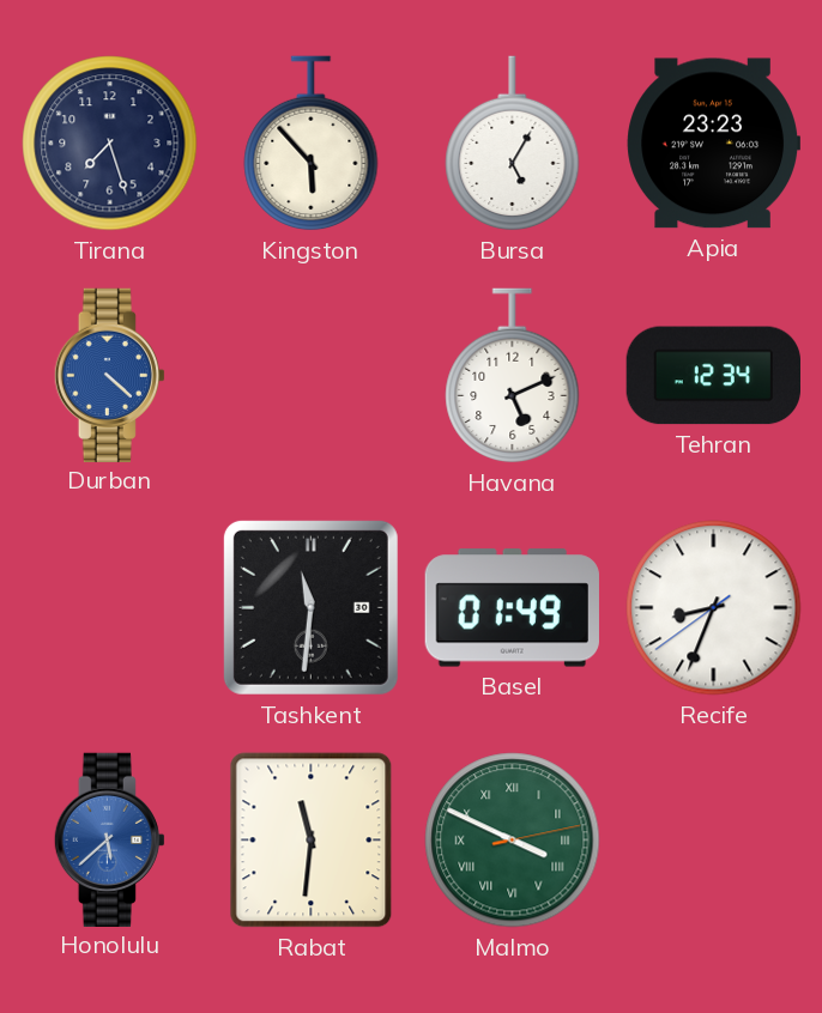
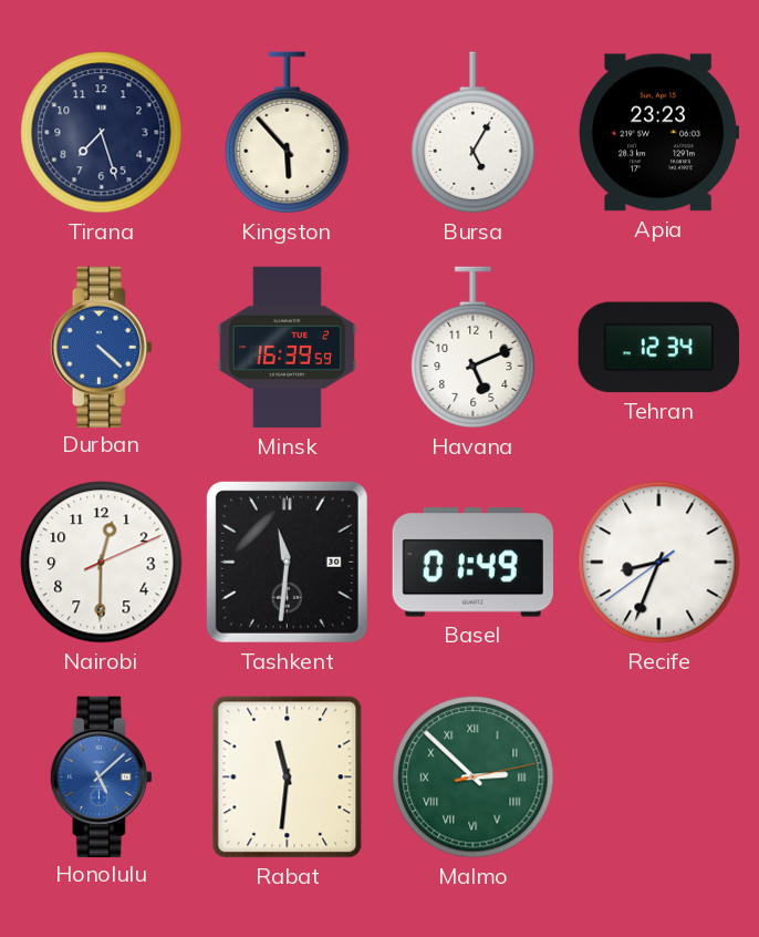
Minsk: none -> 16:39
Nairobi: none -> 12:30
Honolulu: 5:38 -> 5:08
Malmo: 3:49 -> 2:52
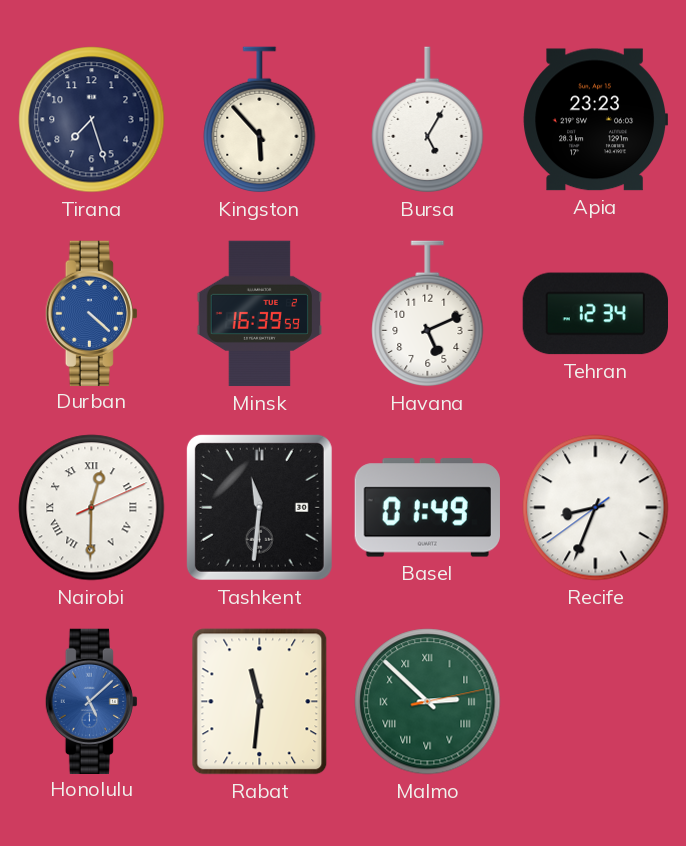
Nairobi numerals: Arabic -> Roman
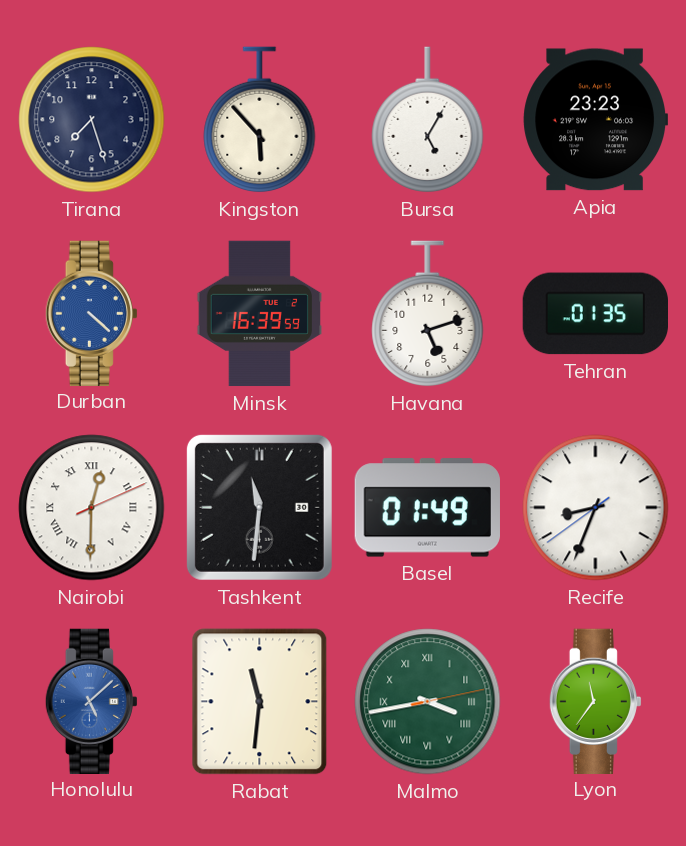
Havana: 5:11 -> 5:12
Tehran: 12:34 -> 01:35
Malmo: 2:52 -> 3:43
Lyon: none -> 11:36
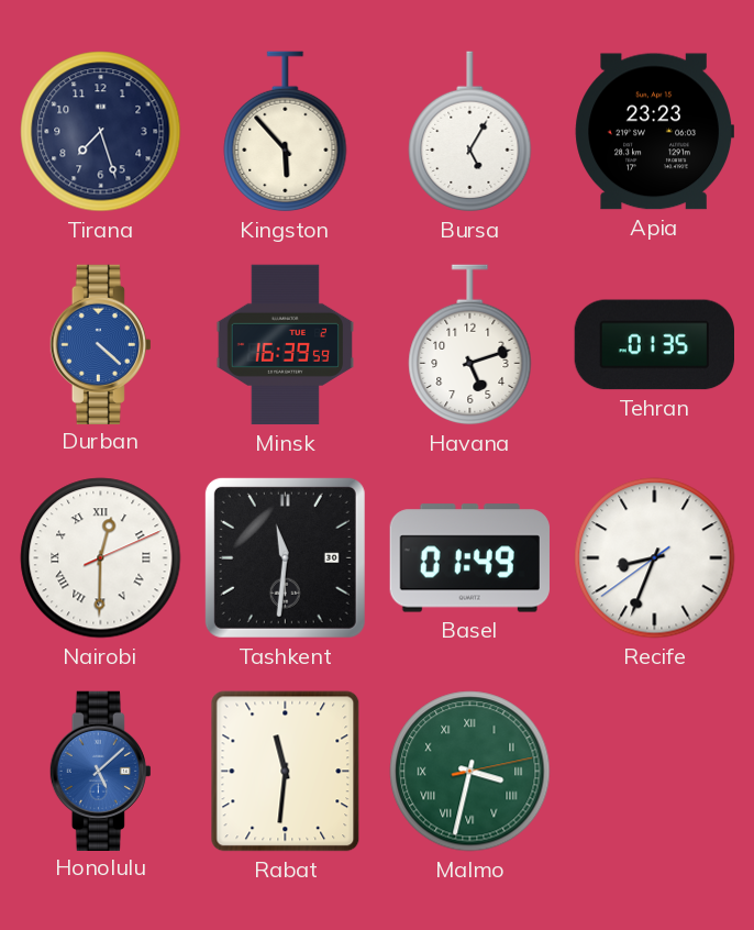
Malmo: 3:43 -> 3:32
Lyon: 11:36 -> none
